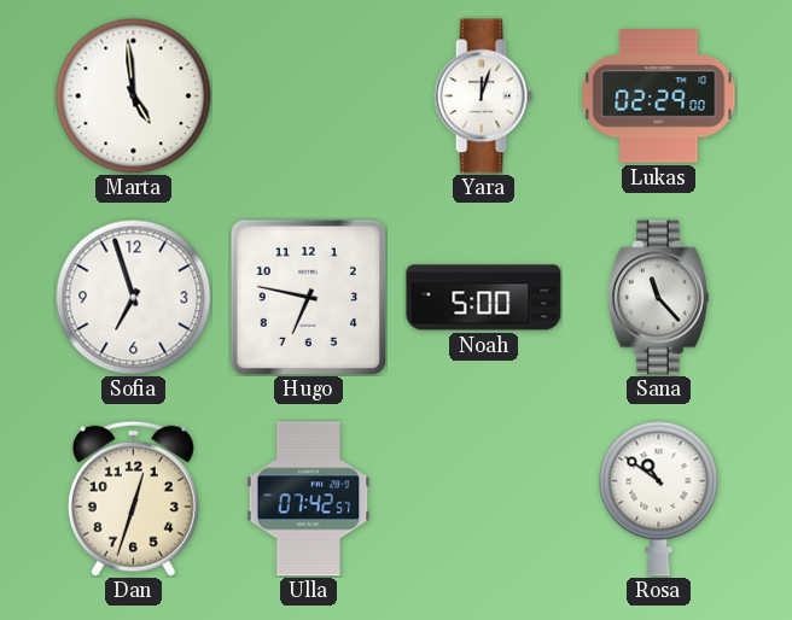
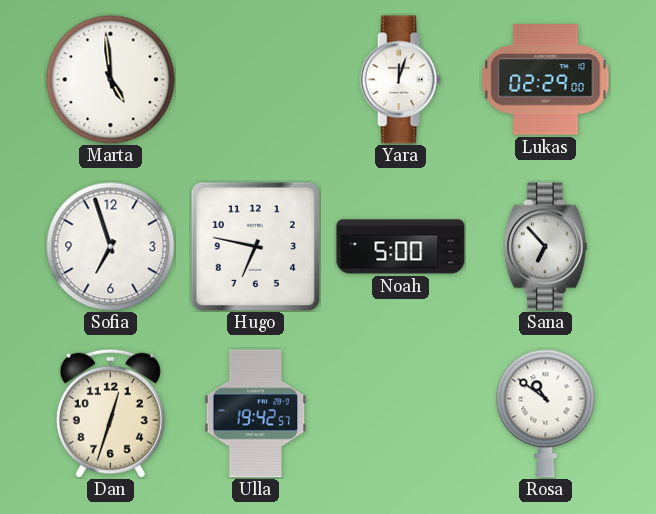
Sana: 11:23 -> 6:53
Ulla: 07:42 -> 19:42
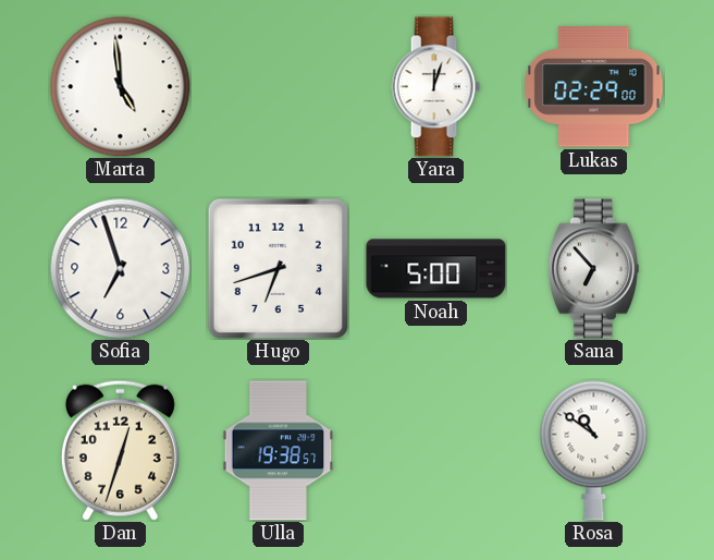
Hugo: 6:47 -> 6:42
Ulla: 19:42 -> 19:38
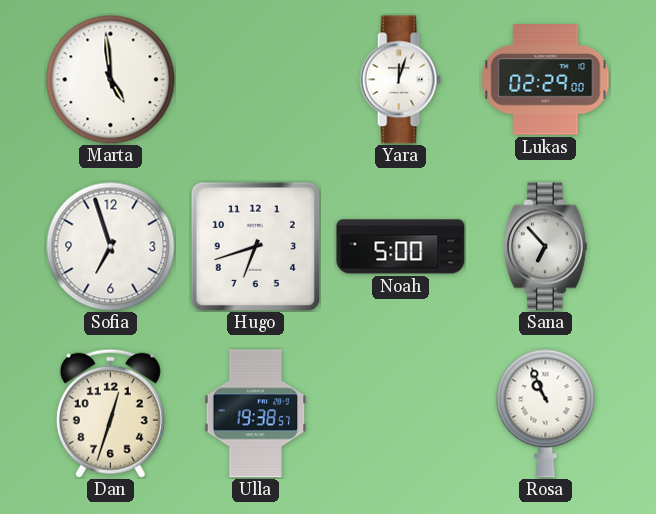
Rosa: 10:51 -> 10:56
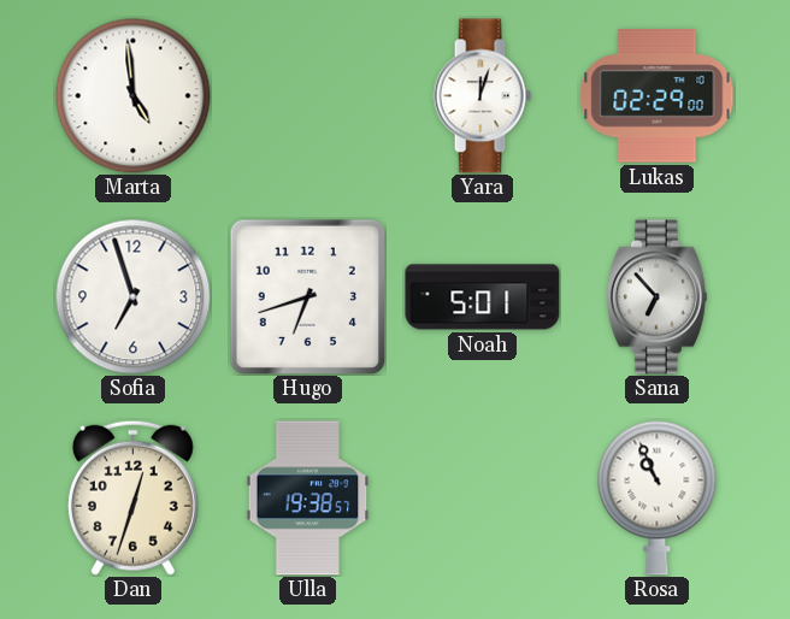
Noah: 5:00 -> 5:01
